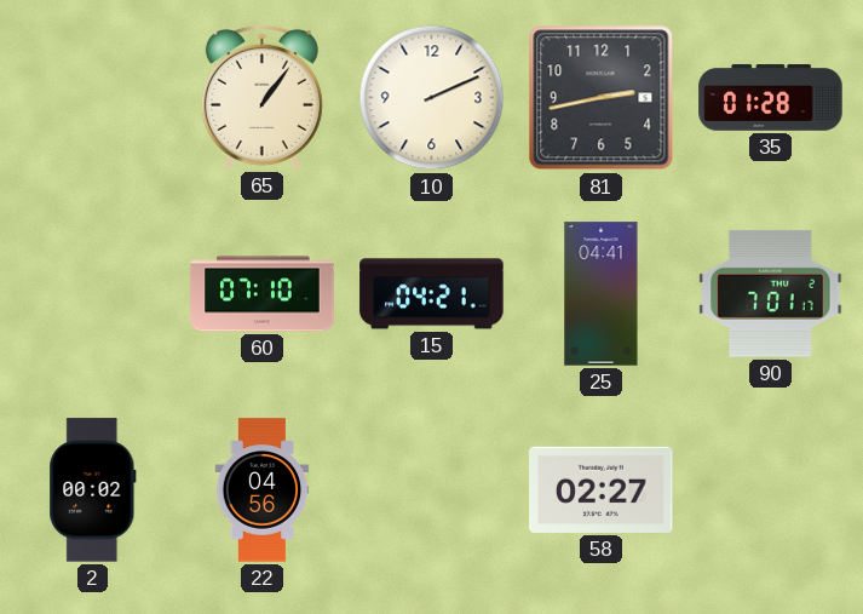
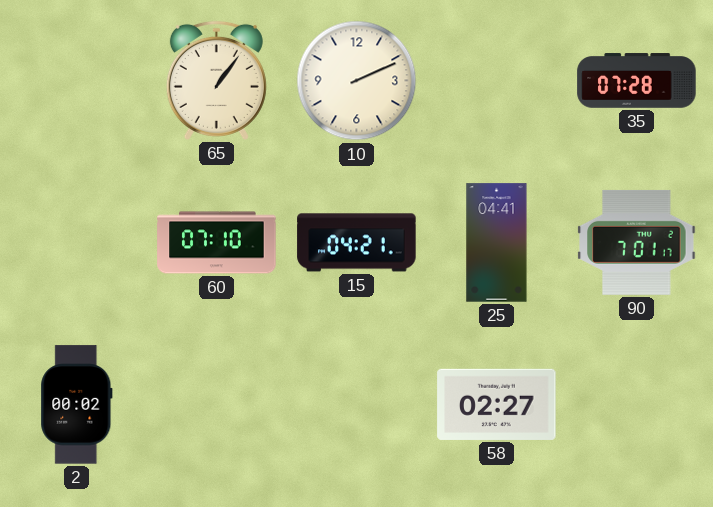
81: 2:43 -> none
35: 01:28 -> 07:28
22: 04:56 -> none
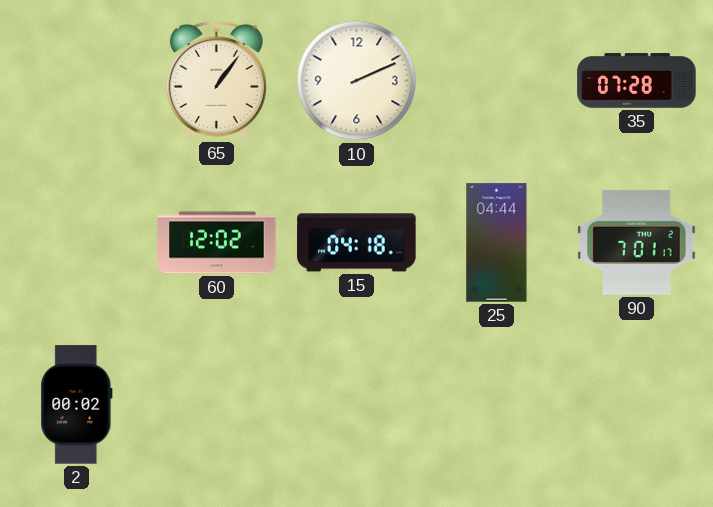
60: 07:10 -> 12:02
15: 04:21 -> 04:18
25: 04:41 -> 04:44
58: 02:27 -> none
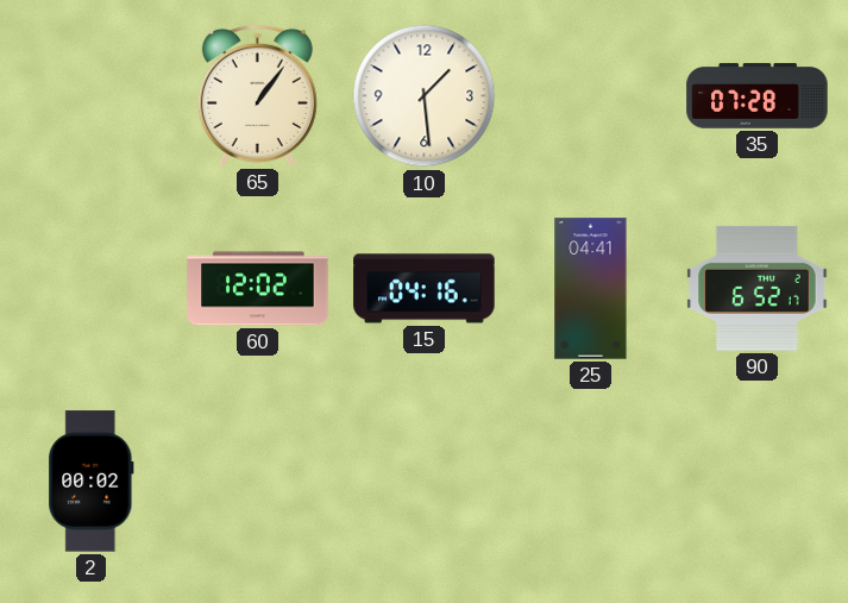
10: 2:11 -> 1:29
15: 04:18 -> 04:16
25: 04:44 -> 04:41
90: 7:01 -> 6:52
